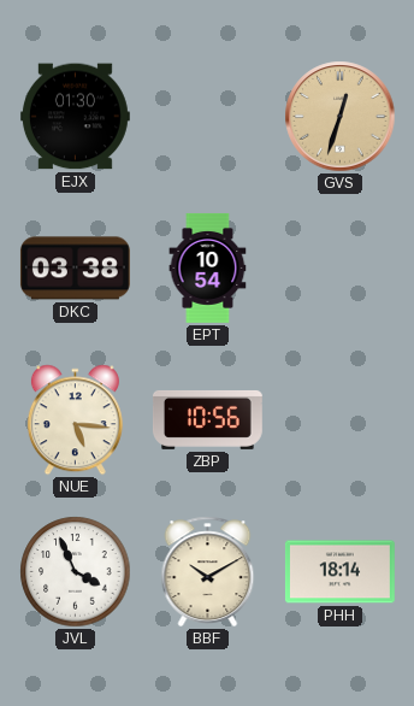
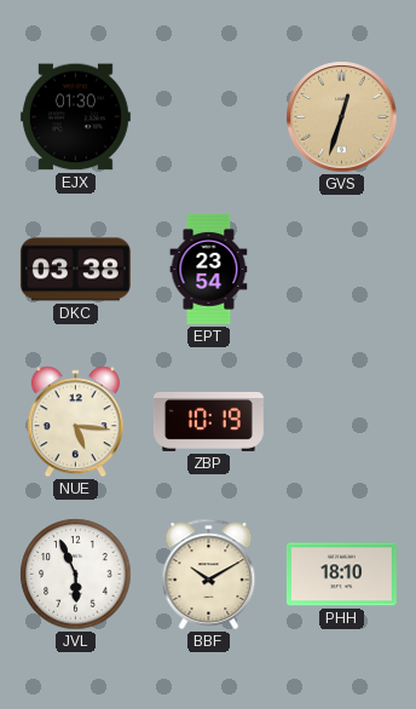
EPT: 10:54 -> 23:54
ZBP: 10:56 -> 10:19
JVL: 3:56 -> 5:56
PHH: 18:14 -> 18:10
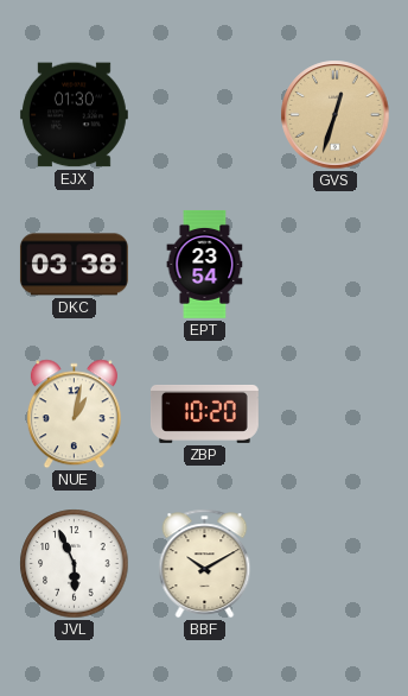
NUE: 5:16 -> 1:02
ZBP: 10:19 -> 10:20
PHH: 18:10 -> none
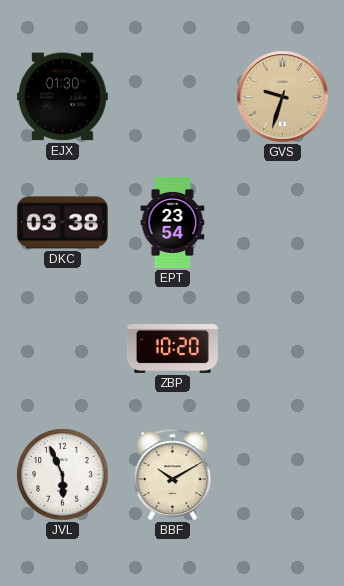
GVS: 12:33 -> 9:33
NUE: 1:02 -> none
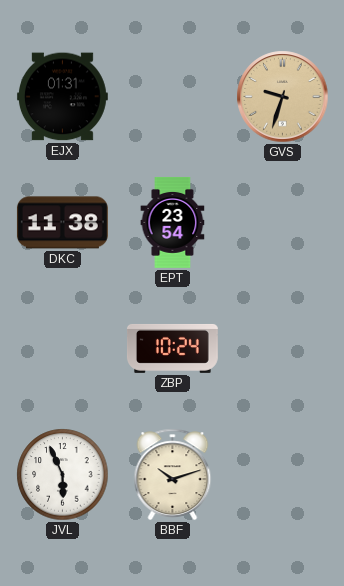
EJX: 01:30 -> 01:31
DKC: 03:38 -> 11:38
ZBP: 10:20 -> 10:24
BBF: 10:10 -> 10:12
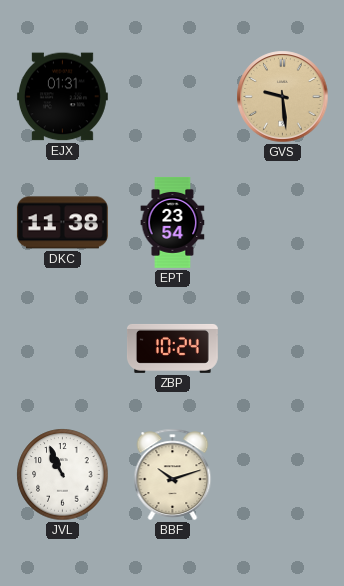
GVS: 9:33 -> 9:29
JVL: 5:56 -> 10:56
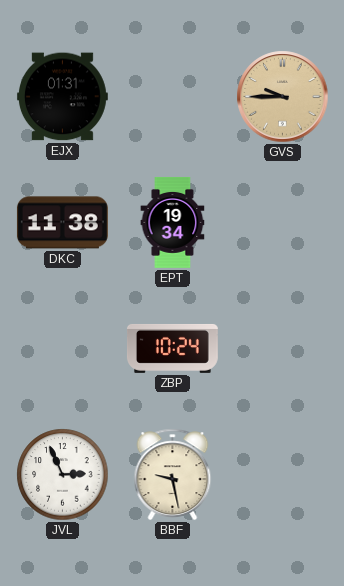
GVS: 9:29 -> 9:45
EPT: 23:54 -> 19:34
JVL: 10:56 -> 2:56
BBF: 10:12 -> 9:28
